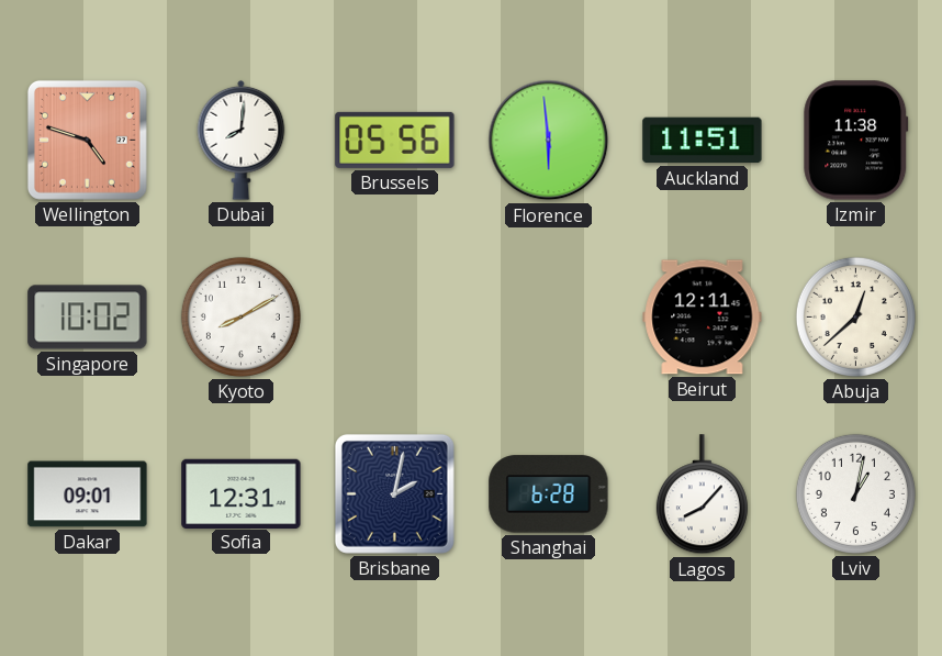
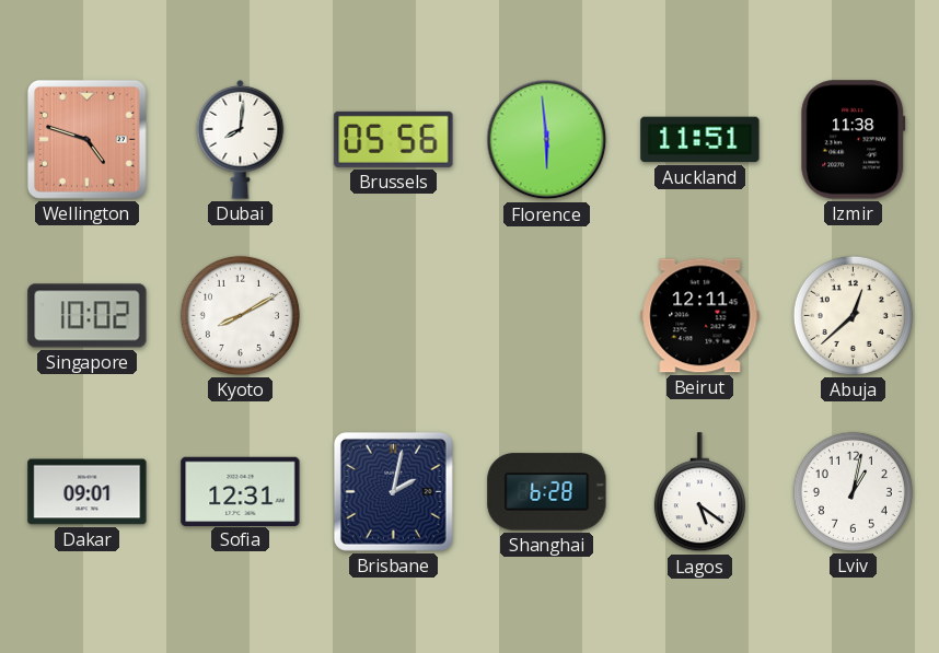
Lagos: 8:07 -> 5:21
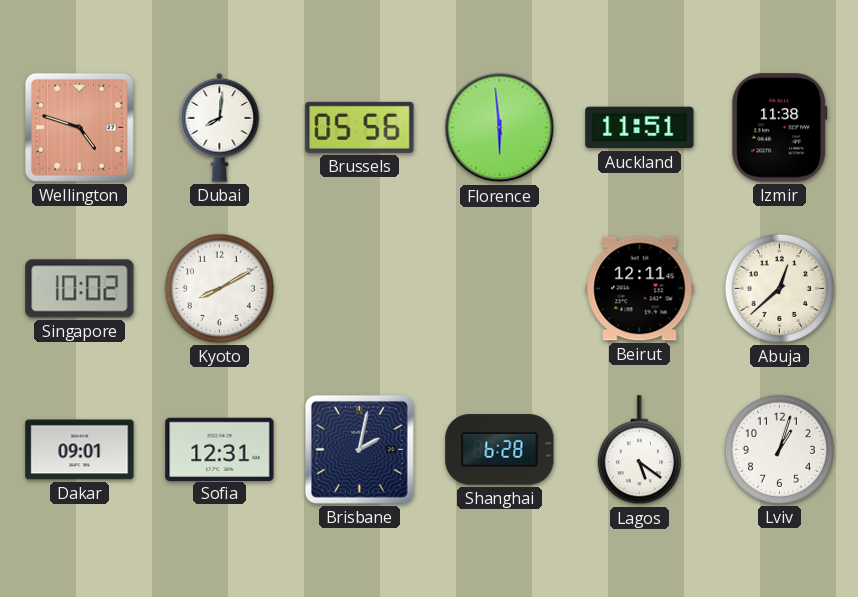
Lviv: 1:02 -> 1:03
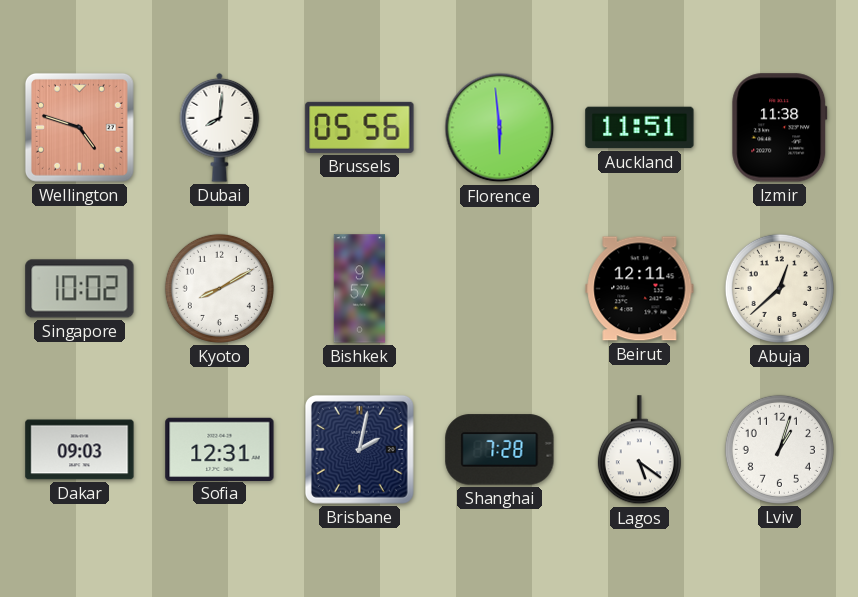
Bishkek: none -> 9:57
Dakar: 09:01 -> 09:03
Shanghai: 6:28 -> 7:28
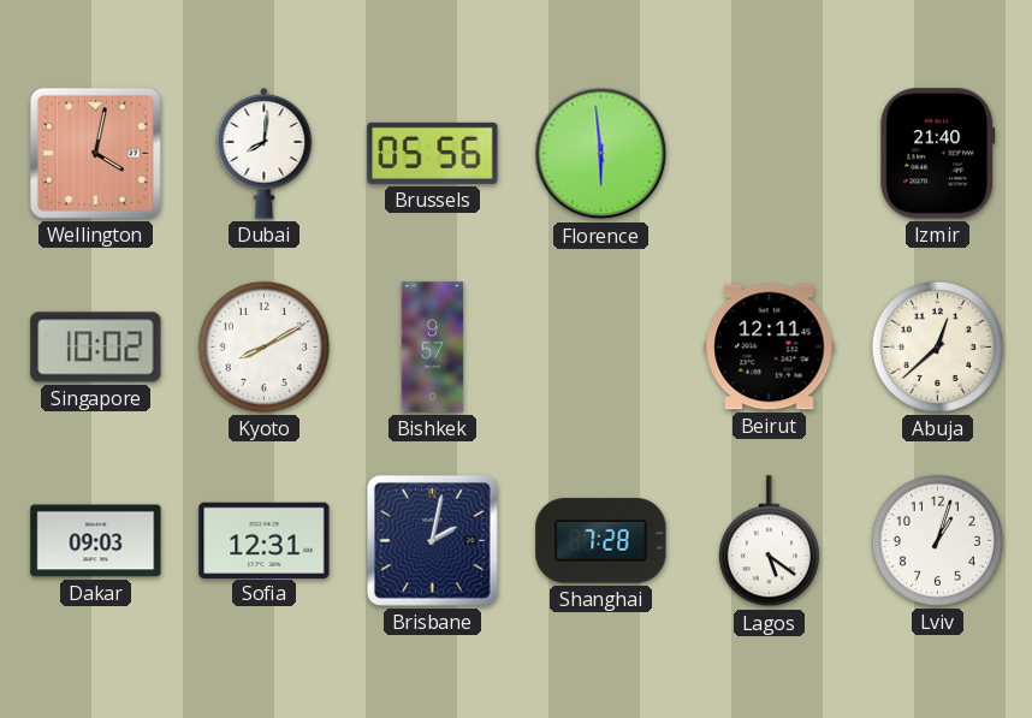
Wellington: 4:48 -> 4:02
Auckland: 11:51 -> none
Izmir: 11:38 -> 21:40
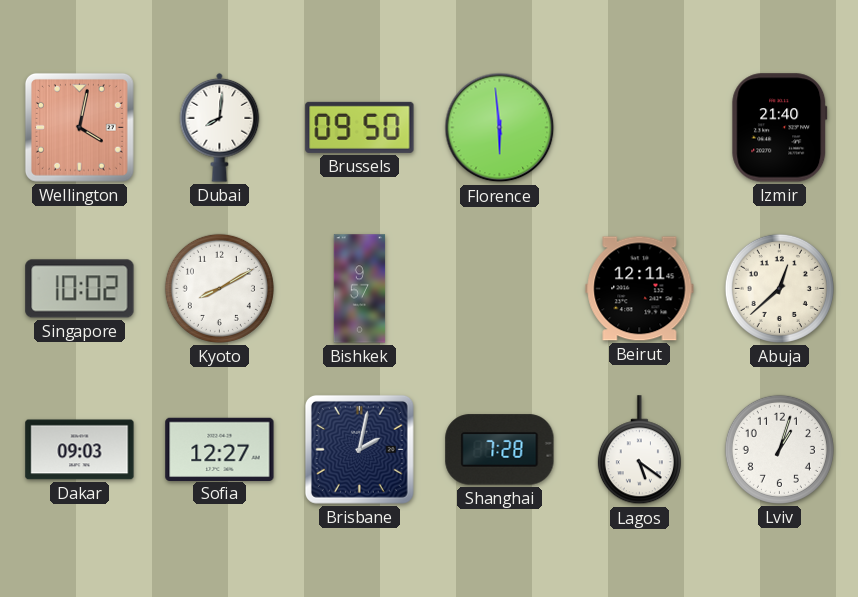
Brussels: 05:56 -> 09:50
Sofia: 12:31 -> 12:27
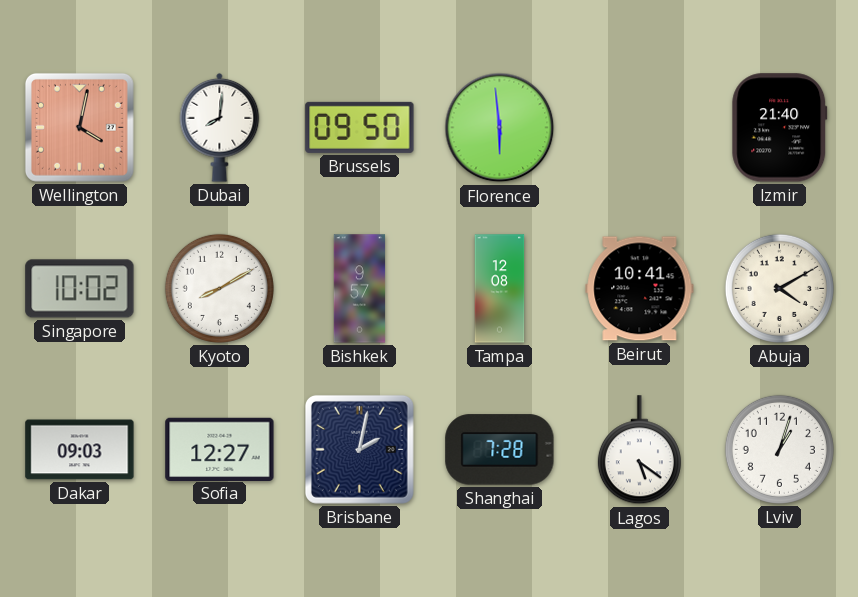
Tampa: none -> 12:08
Beirut: 12:11 -> 10:41
Abuja: 12:38 -> 4:10
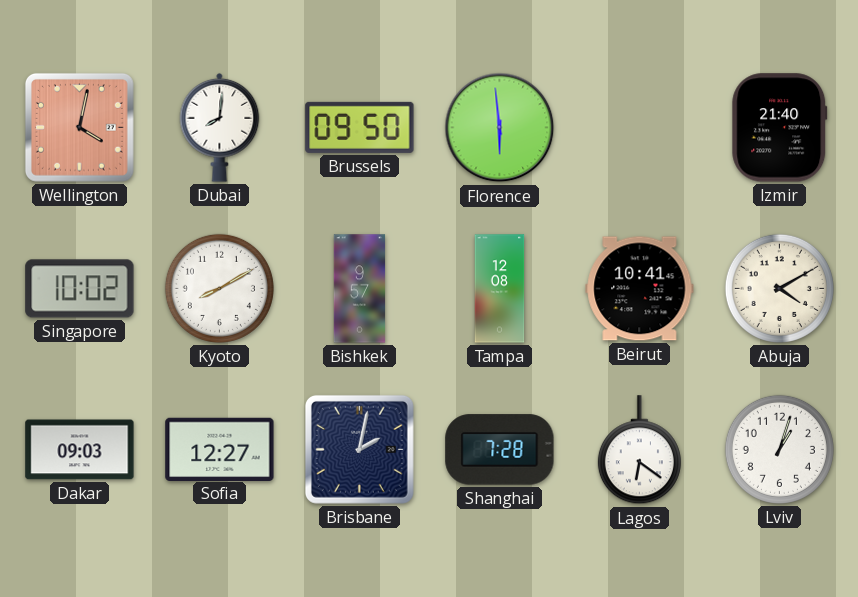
Lagos: 5:21 -> 6:21
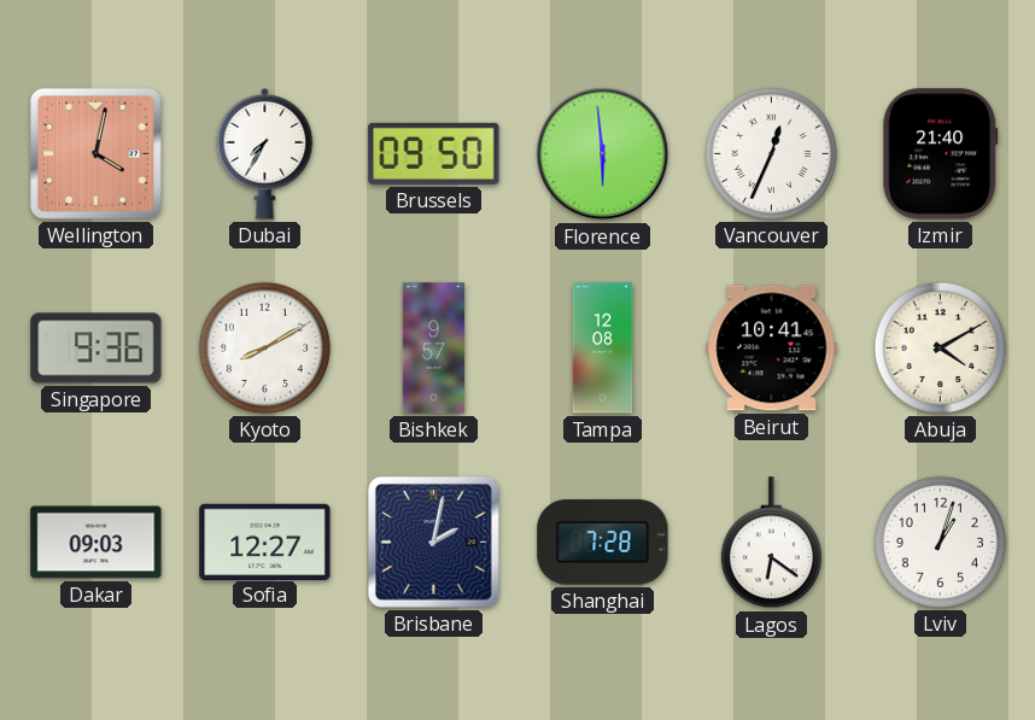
Dubai: 8:01 -> 7:35
Vancouver: none -> 12:34
Singapore: 10:02 -> 9:36
